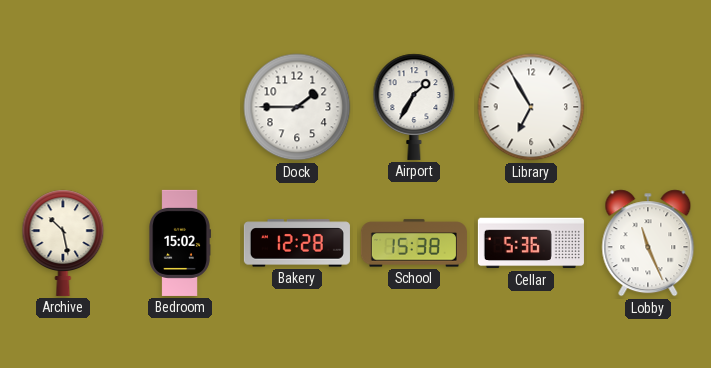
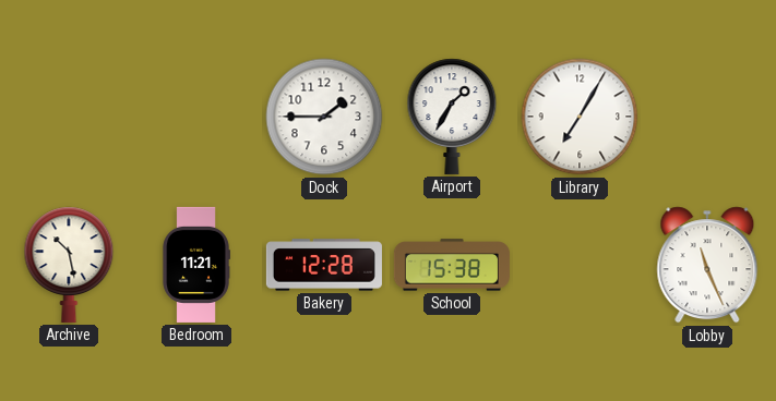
Library: 6:55 -> 7:05
Bedroom: 15:02 -> 11:21
Cellar: 5:36 -> none
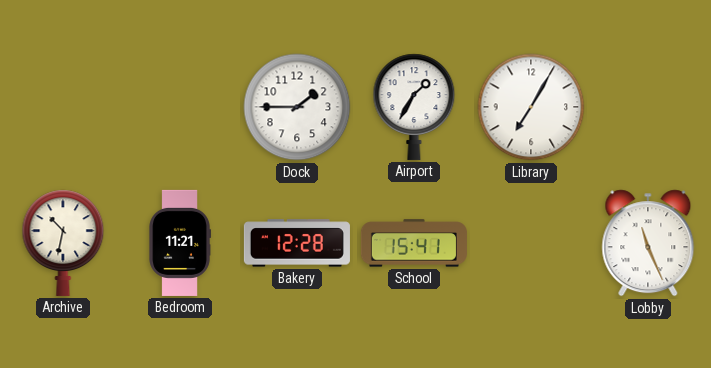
Archive: 10:28 -> 10:32
School: 15:38 -> 15:41
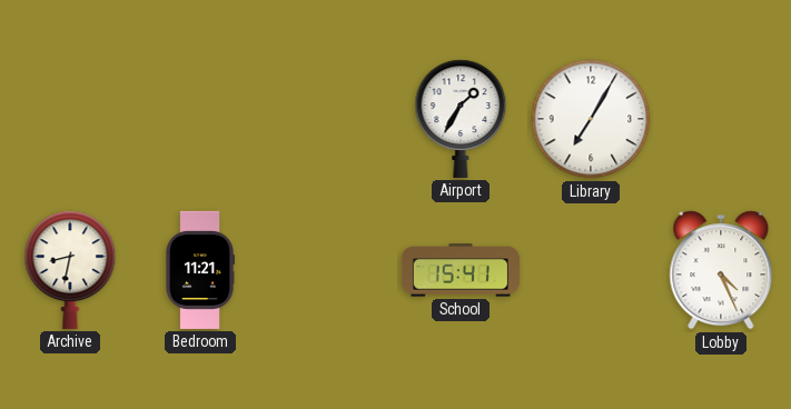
Dock: 1:45 -> none
Archive: 10:32 -> 8:32
Bakery: 12:28 -> none
Lobby: 11:26 -> 4:26
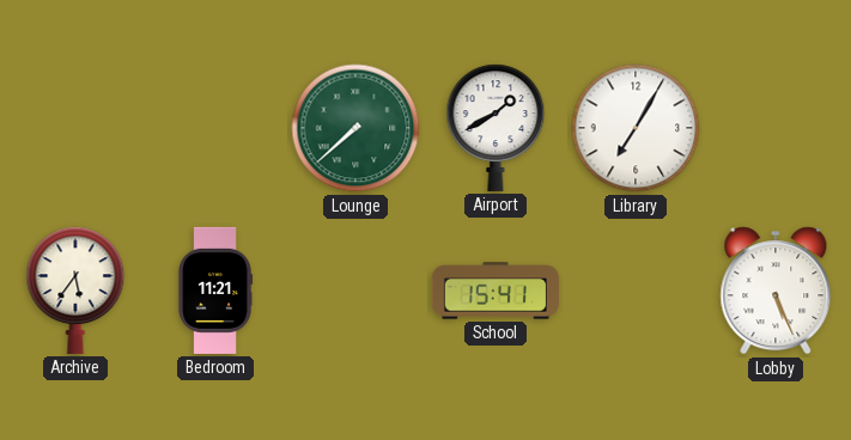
Lounge: none -> 7:38
Airport: 1:35 -> 1:40
Archive: 8:32 -> 5:36
Lobby: 4:26 -> 5:26
